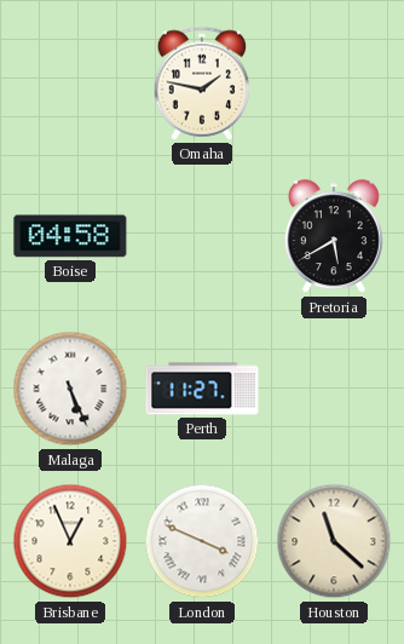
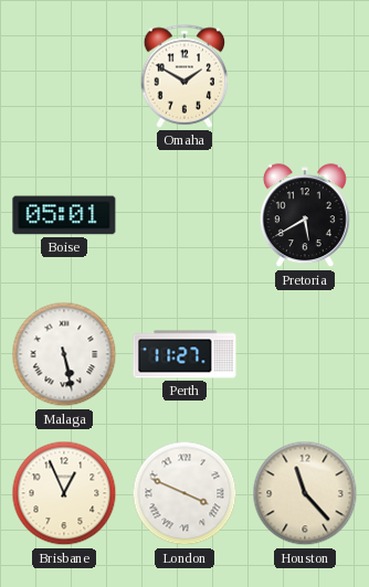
Omaha: 1:47 -> 1:50
Boise: 04:58 -> 05:01
Malaga: 5:26 -> 5:28
Houston: 11:22 -> 11:23
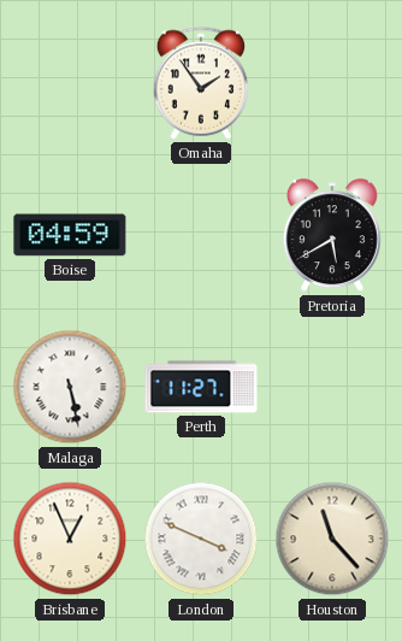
Omaha: 1:50 -> 1:54
Boise: 05:01 -> 04:59
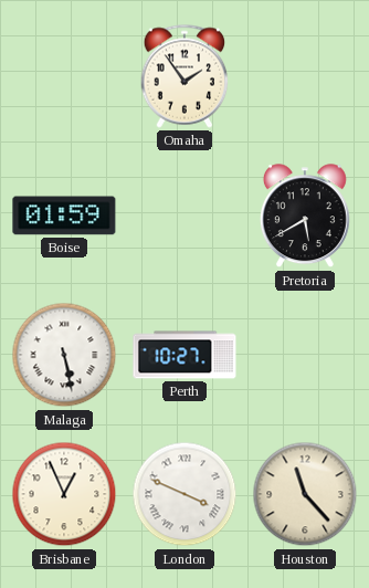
Boise: 04:59 -> 01:59
Perth: 11:27 -> 10:27
